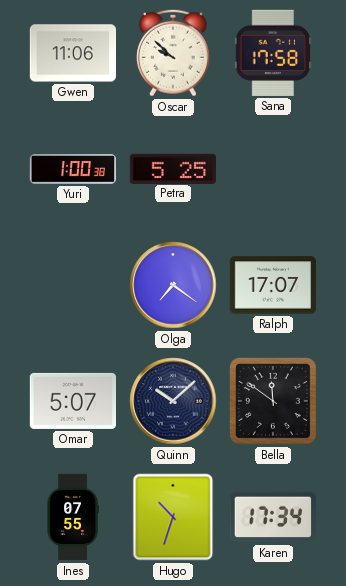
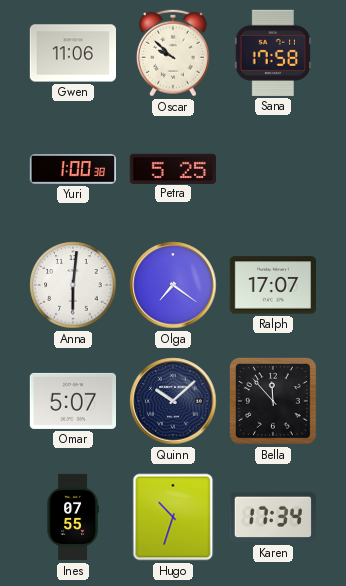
Anna: none -> 6:01
Bella: 11:51 -> 11:53
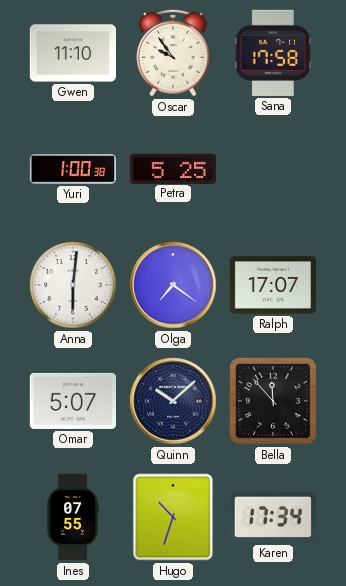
Gwen: 11:06 -> 11:10
Oscar: 9:52 -> 9:54
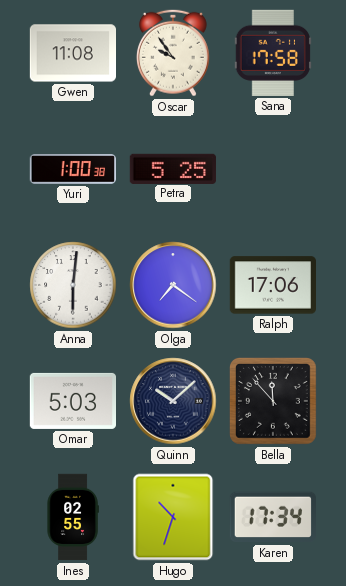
Gwen: 11:10 -> 11:08
Ralph: 17:07 -> 17:06
Omar: 5:07 -> 5:03
Ines: 07:55 -> 02:55
